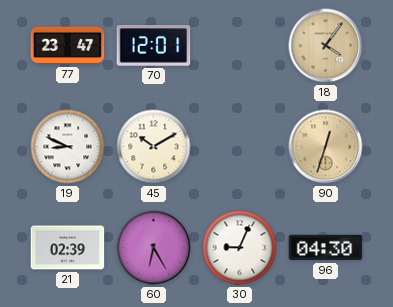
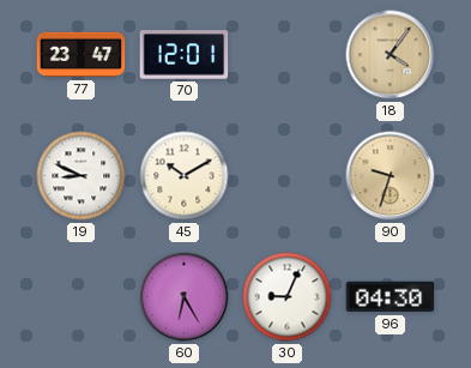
90: 12:33 -> 9:33
21: 02:39 -> none
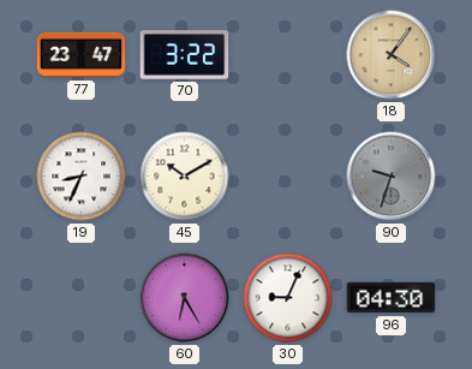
70: 12:01 -> 3:22
19: 8:49 -> 8:34
90 dial: champagne -> grey
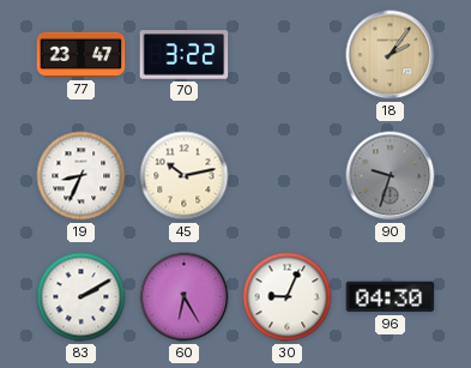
18: 4:06 -> 2:06
45: 10:10 -> 10:13
83: none -> 2:10
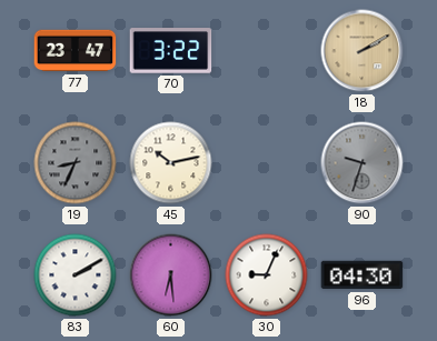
18: 2:06 -> 2:10
19 dial: white -> grey
60: 6:25 -> 6:29
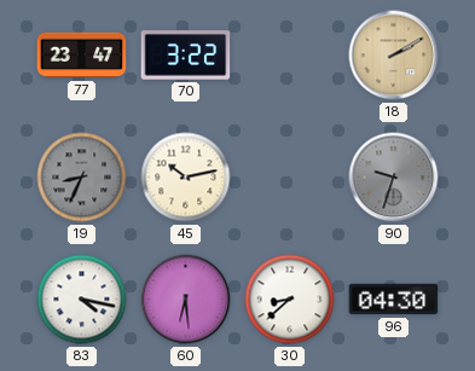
83: 2:10 -> 4:17
30: 9:04 -> 8:38
